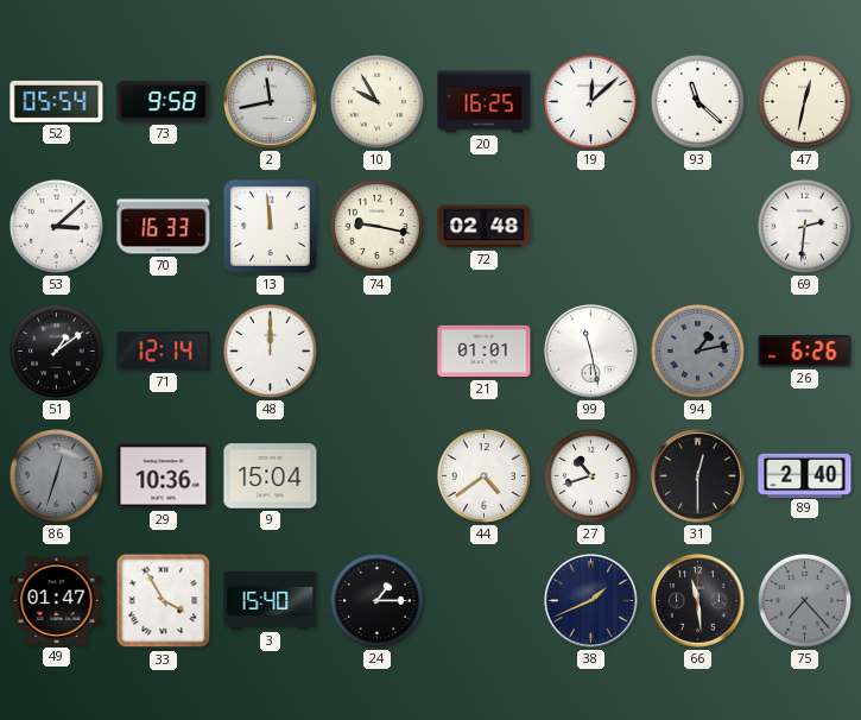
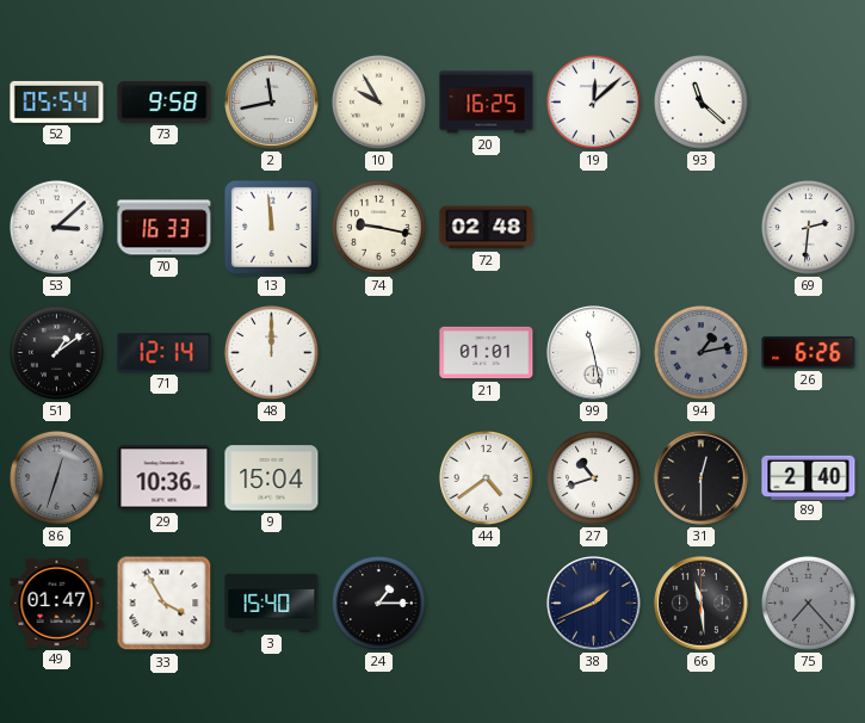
47: 12:32 -> none
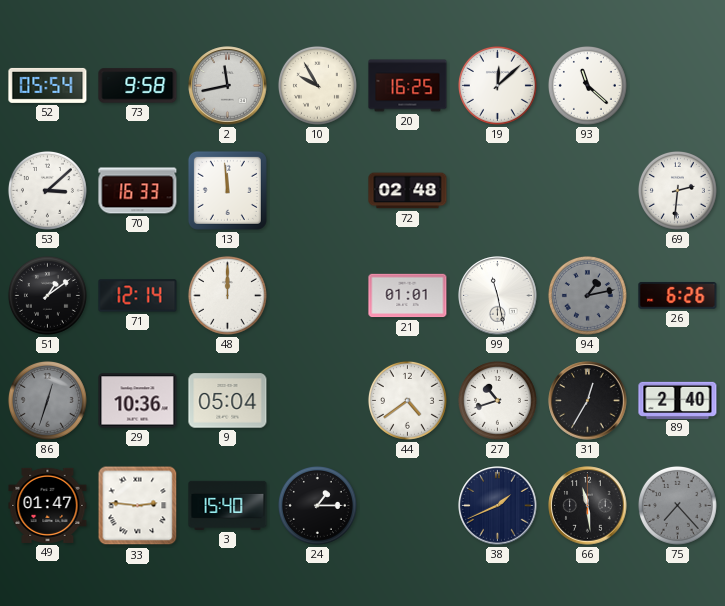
74: 9:17 -> none
9: 15:04 -> 05:04
31: 12:30 -> 12:35
33: 3:55 -> 2:46
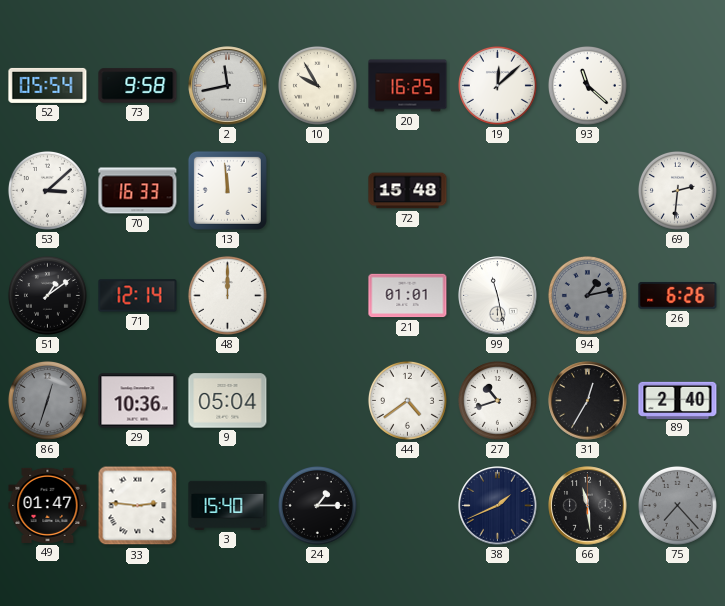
72: 02:48 -> 15:48
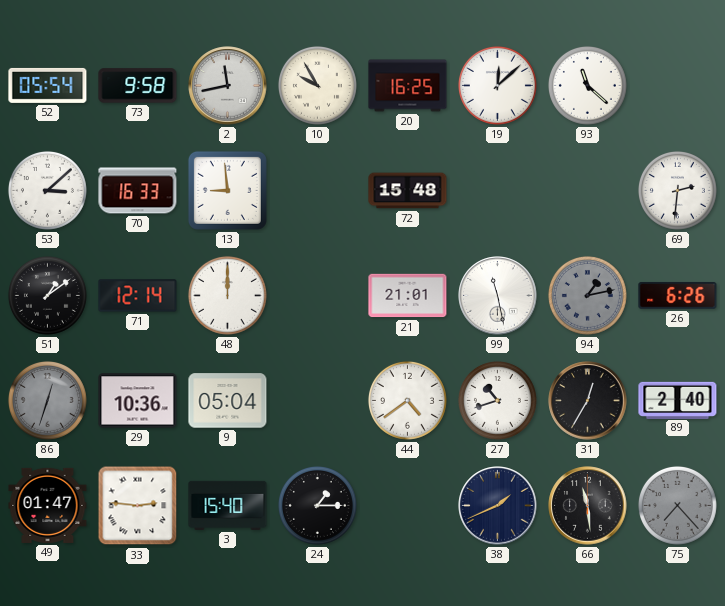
13: 11:59 -> 8:59
21: 01:01 -> 21:01
